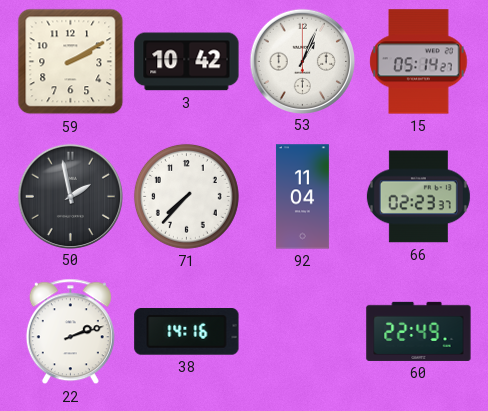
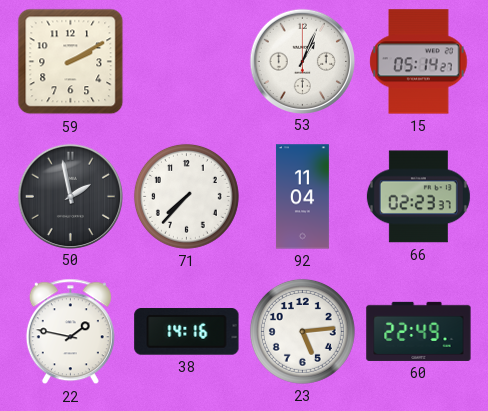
3: 10:42 -> none
22: 2:12 -> 1:47
23: none -> 5:14
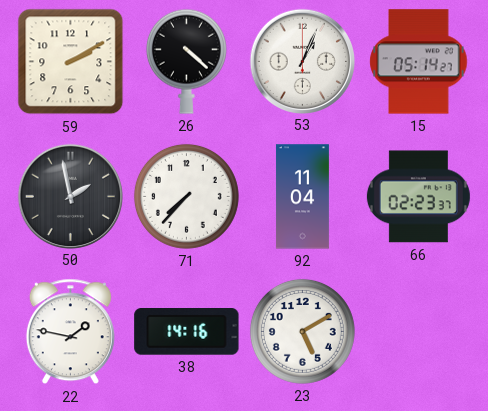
26: none -> 4:22
23: 5:14 -> 5:10
60: 22:49 -> none
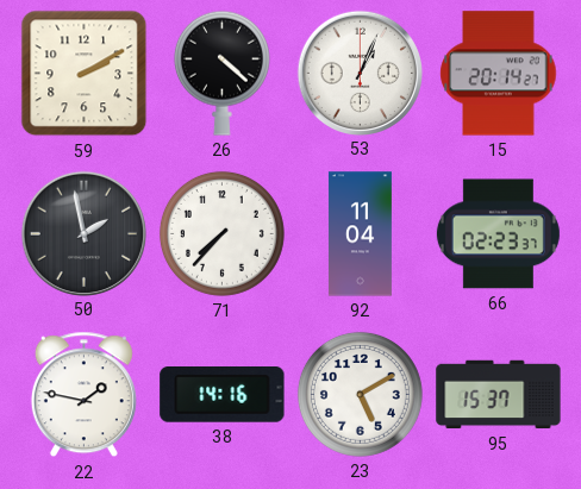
15: 05:14 -> 20:14
95: none -> 15:37
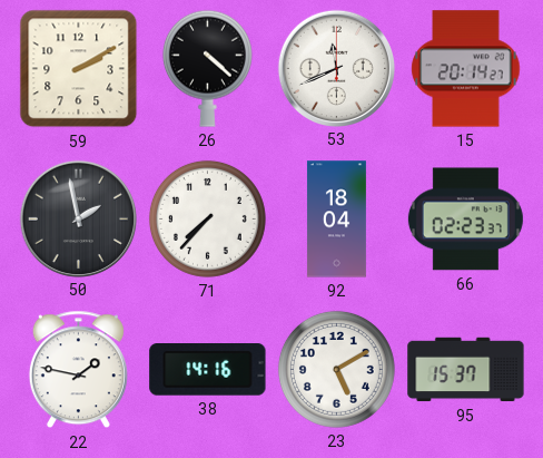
53: 1:04 -> 11:41
92: 11:04 -> 18:04
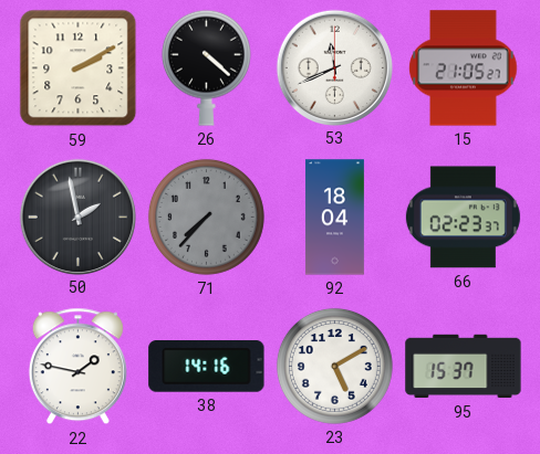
15: 20:14 -> 21:05
71 dial: white -> grey
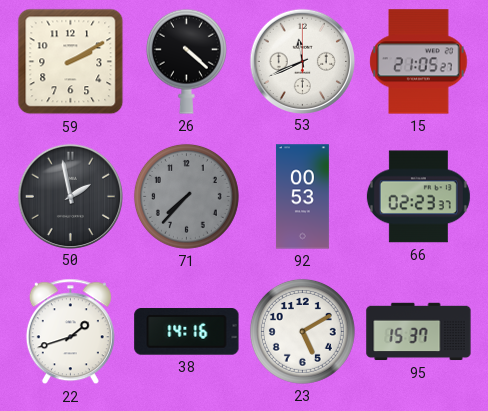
92: 18:04 -> 00:53
22: 1:47 -> 1:42
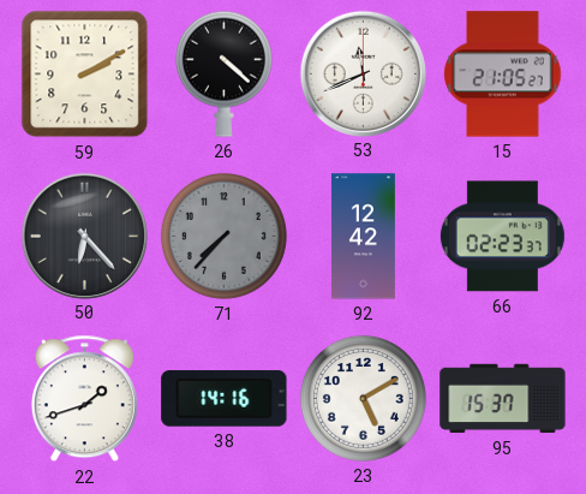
50: 1:58 -> 6:23
92: 00:53 -> 12:42
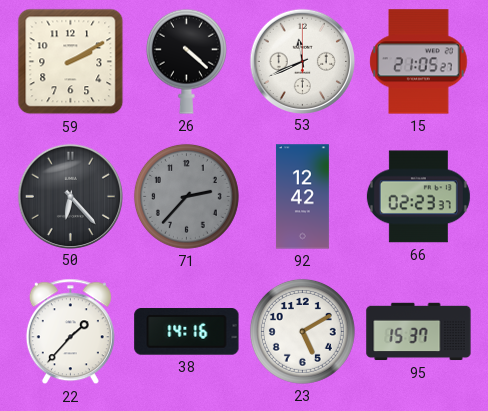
71: 7:37 -> 2:37
22: 1:42 -> 1:37
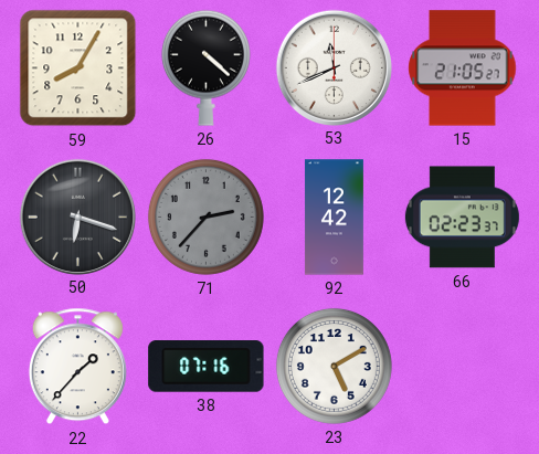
59: 2:10 -> 8:05
50: 6:23 -> 6:18
38: 14:16 -> 07:16
95: 15:37 -> none
